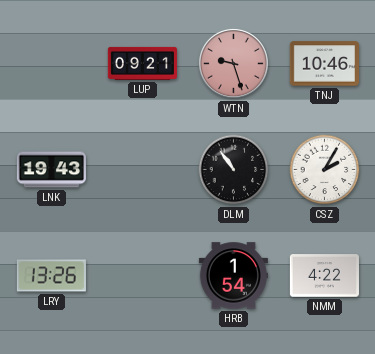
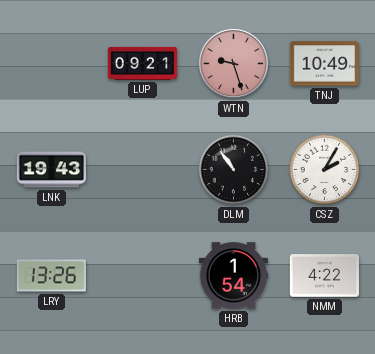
TNJ: 10:46 -> 10:49
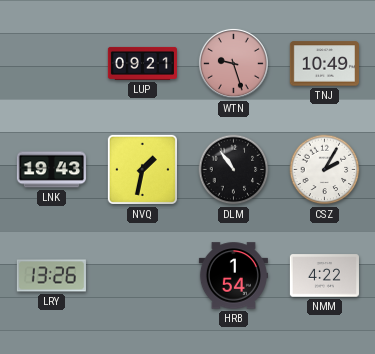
NVQ: none -> 1:32
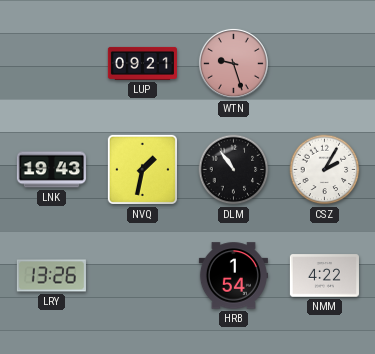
TNJ: 10:49 -> none
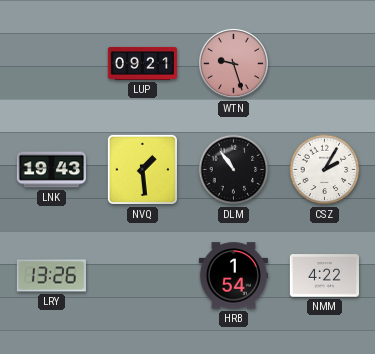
NVQ: 1:32 -> 1:29
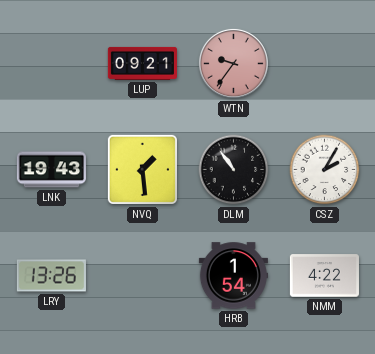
WTN: 9:27 -> 9:36
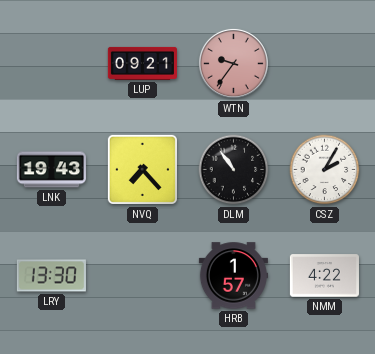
NVQ: 1:29 -> 7:23
LRY: 13:26 -> 13:30
HRB: 1:54 -> 1:57
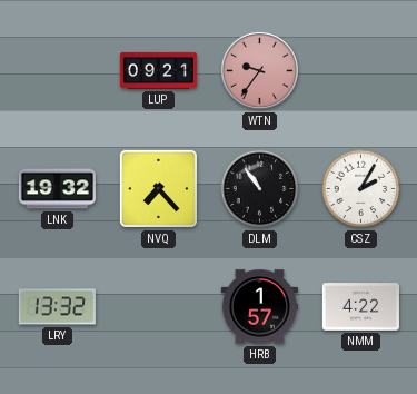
LNK: 19:43 -> 19:32
LRY: 13:30 -> 13:32
